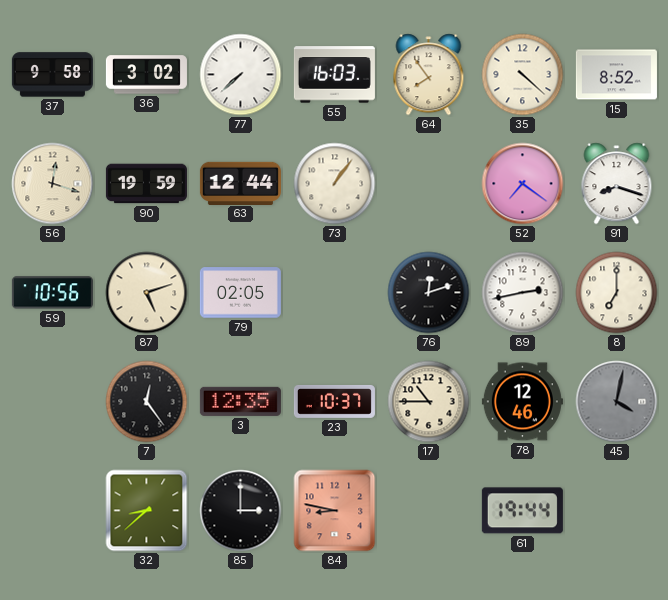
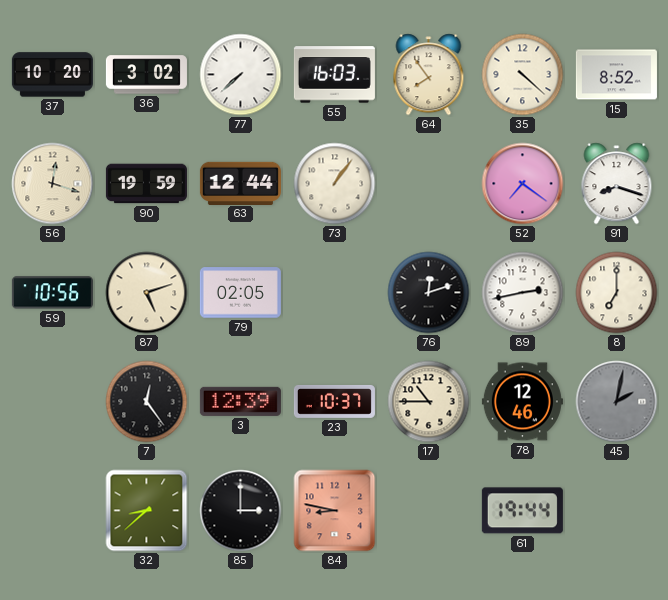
37: 9:58 -> 10:20
3: 12:35 -> 12:39
45: 4:02 -> 2:02
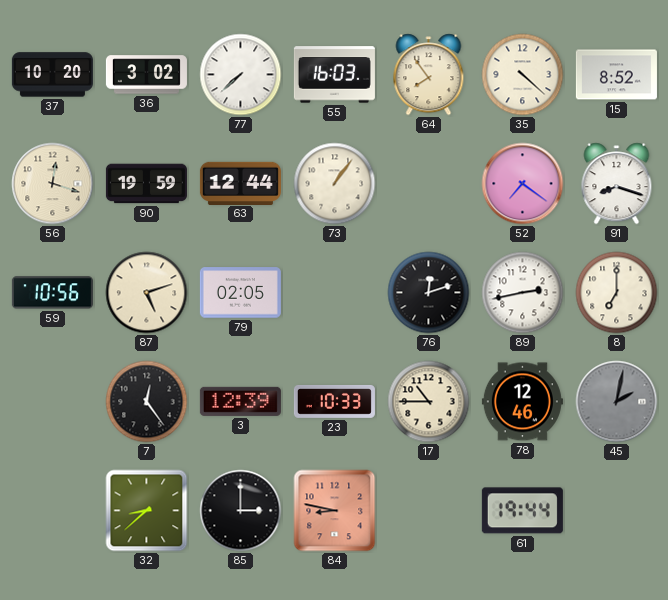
23: 10:37 -> 10:33
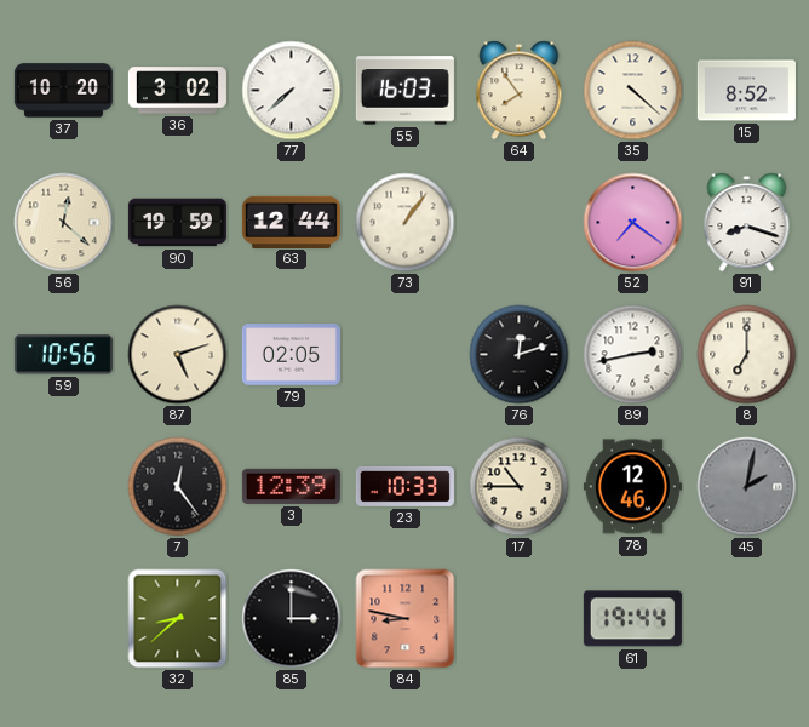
56: 12:18 -> 12:22
